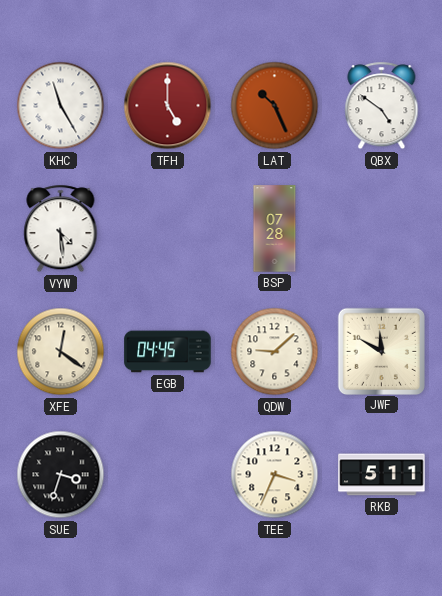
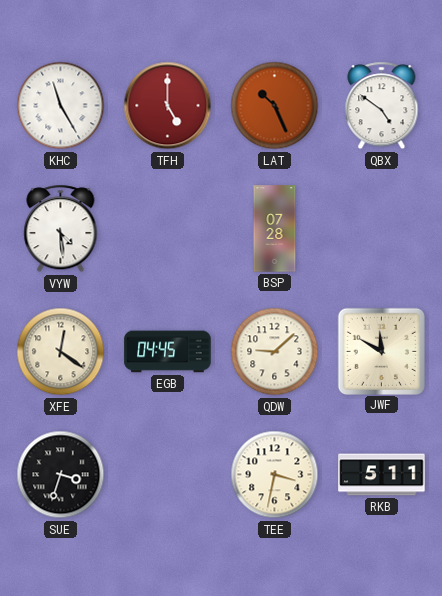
TEE: 3:34 -> 3:32
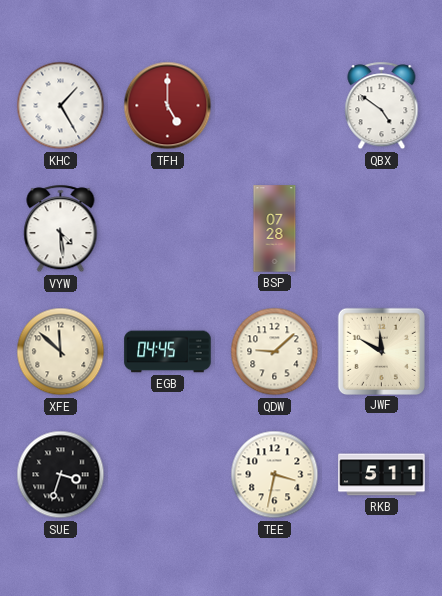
KHC: 11:25 -> 1:25
LAT: 10:26 -> none
XFE: 12:21 -> 11:52
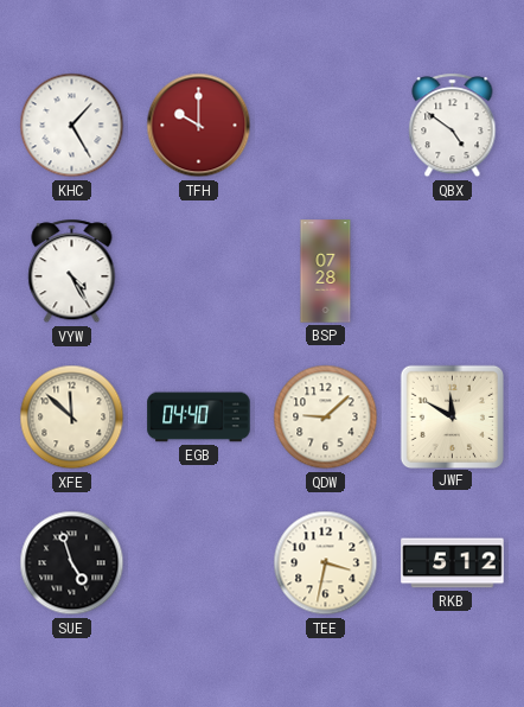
TFH: 5:00 -> 10:00
VYW: 4:29 -> 4:25
EGB: 04:45 -> 04:40
SUE: 3:33 -> 4:57
RKB: 5:11 -> 5:12
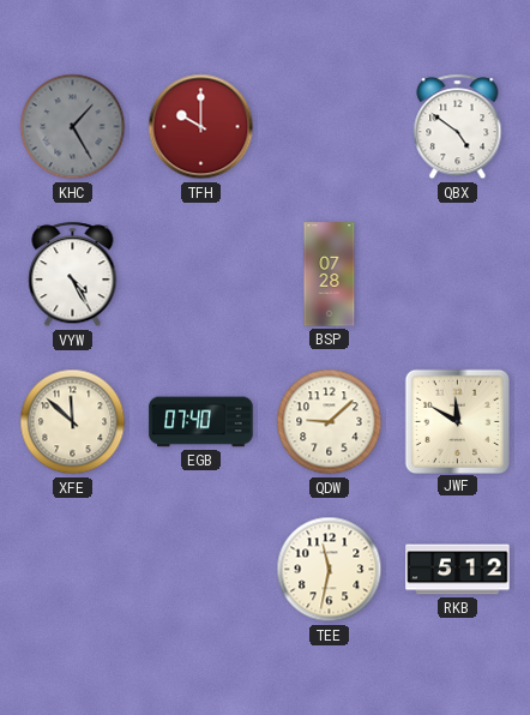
KHC dial: white -> grey
EGB: 04:40 -> 07:40
SUE: 4:57 -> none
TEE: 3:32 -> 11:32
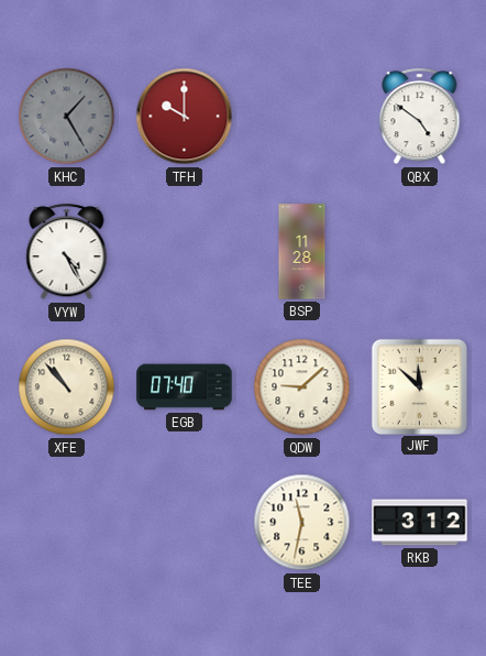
BSP: 07:28 -> 11:28
XFE: 11:52 -> 10:53
JWF: 11:50 -> 11:52
RKB: 5:12 -> 3:12
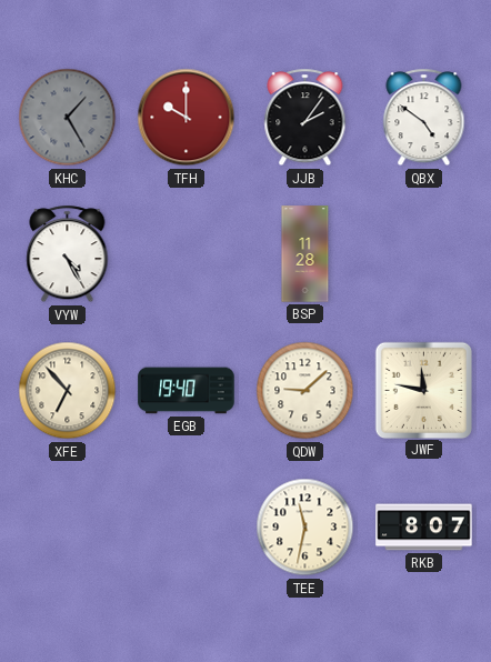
JJB: none -> 2:06
XFE: 10:53 -> 6:53
EGB: 07:40 -> 19:40
JWF: 11:52 -> 11:47
RKB: 3:12 -> 8:07
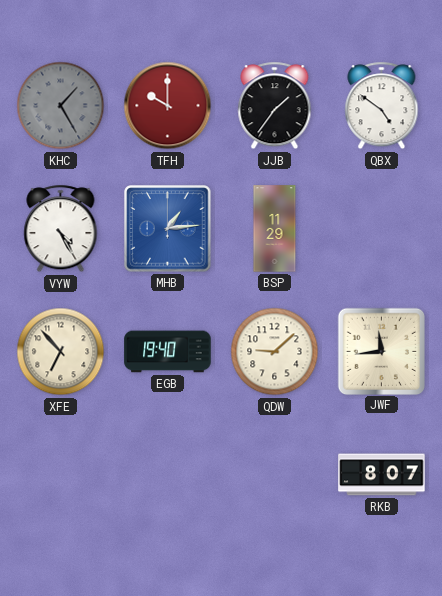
JJB: 2:06 -> 1:36
MHB: none -> 1:14
BSP: 11:28 -> 11:29
JWF: 11:47 -> 11:44
TEE: 11:32 -> none
